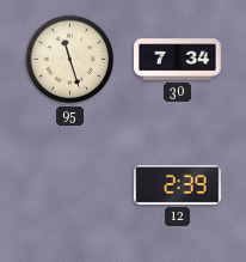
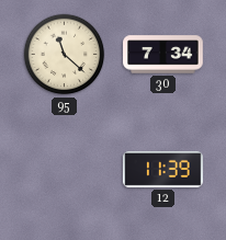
95: 11:27 -> 11:22
12: 2:39 -> 11:39
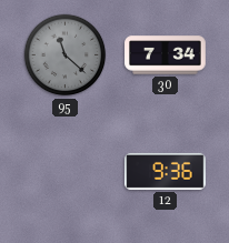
95 dial: cream -> grey
12: 11:39 -> 9:36
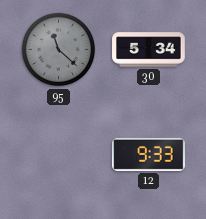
30: 7:34 -> 5:34
12: 9:36 -> 9:33
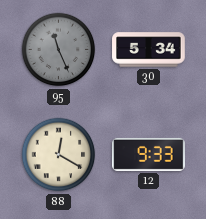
95: 11:22 -> 11:26
88: none -> 12:20
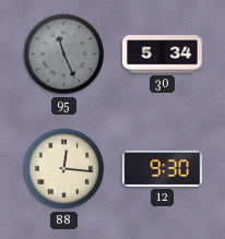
88: 12:20 -> 12:16
12: 9:33 -> 9:30
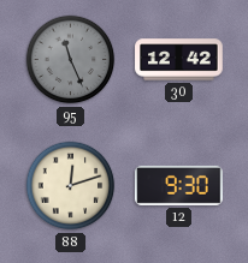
30: 5:34 -> 12:42
88: 12:16 -> 12:12
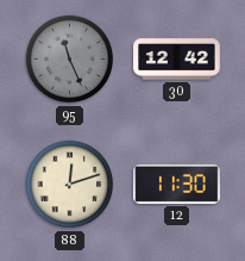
12: 9:30 -> 11:30
